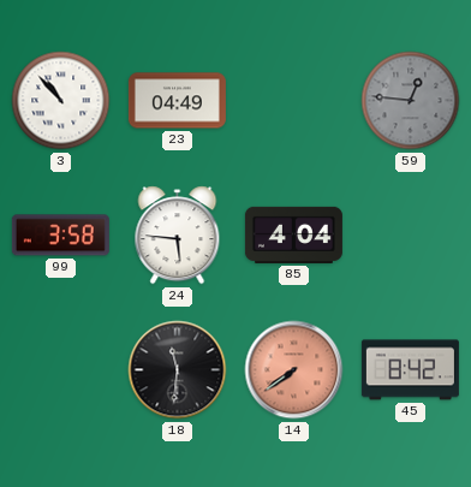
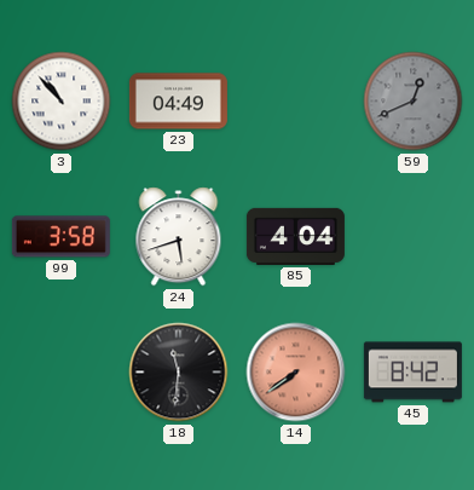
59: 12:46 -> 12:41
24: 5:46 -> 5:42
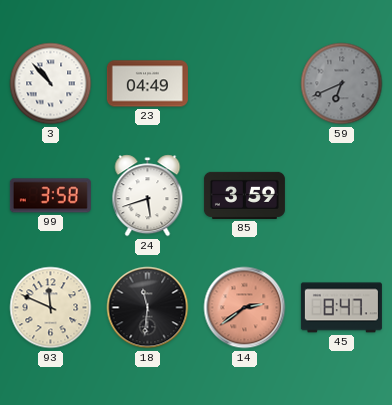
59: 12:41 -> 6:41
85: 4:04 -> 3:59
93: none -> 11:49
14: 7:39 -> 2:39
45: 8:42 -> 8:47
